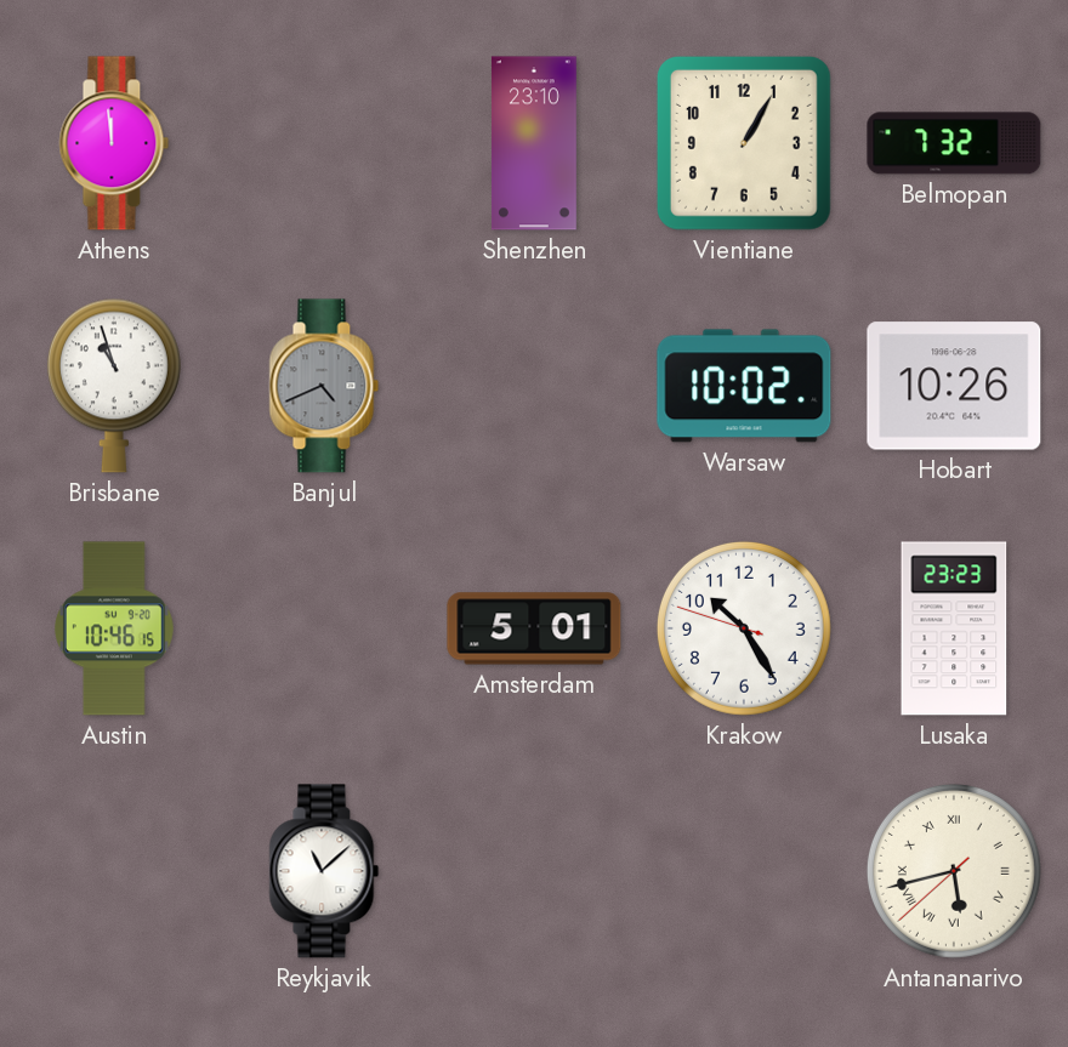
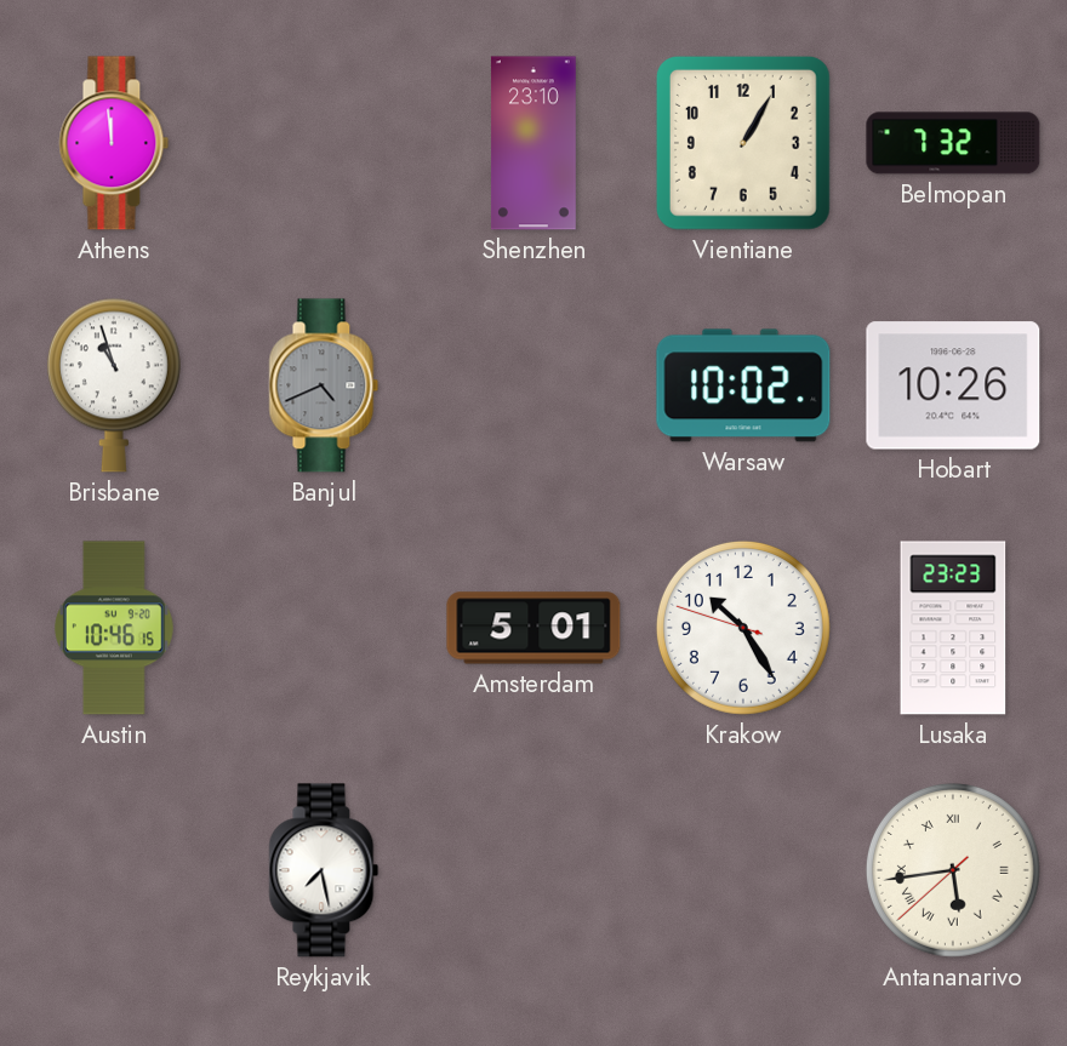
Reykjavik: 11:08 -> 7:28
Antananarivo: 5:42 -> 5:43
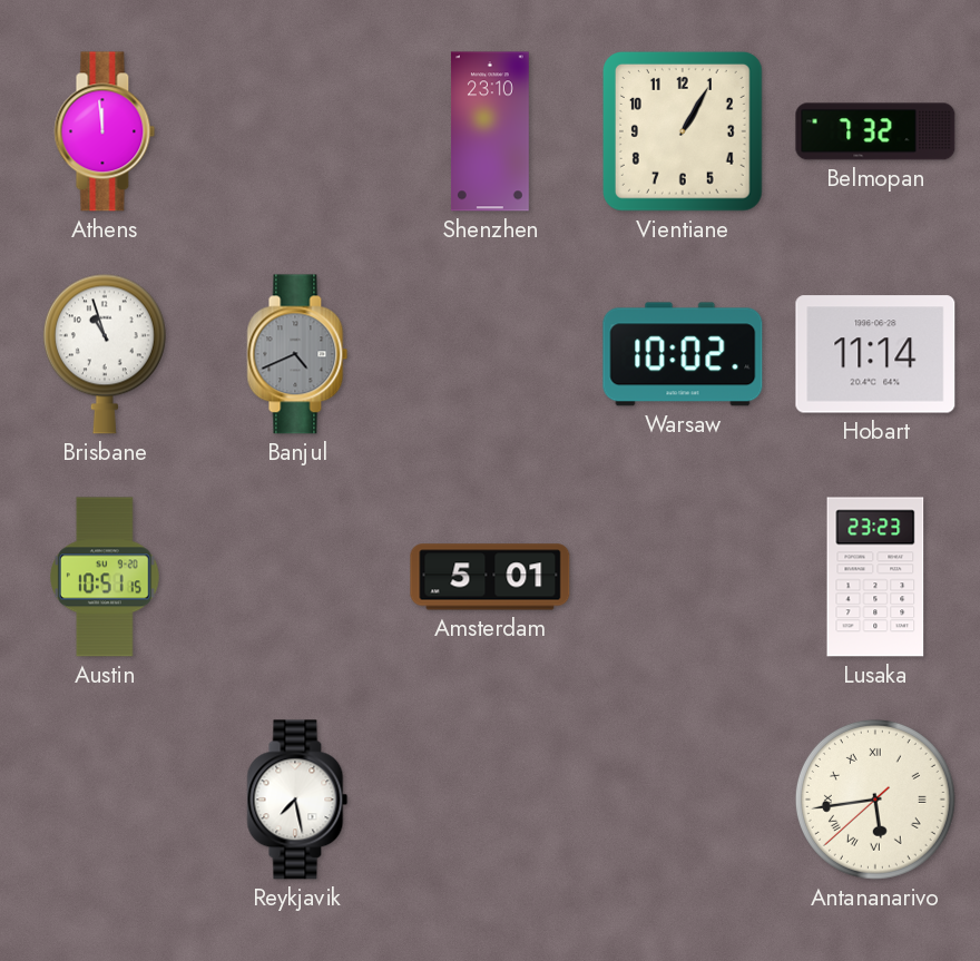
Hobart: 10:26 -> 11:14
Austin: 10:46 -> 10:51
Krakow: 10:24 -> none
